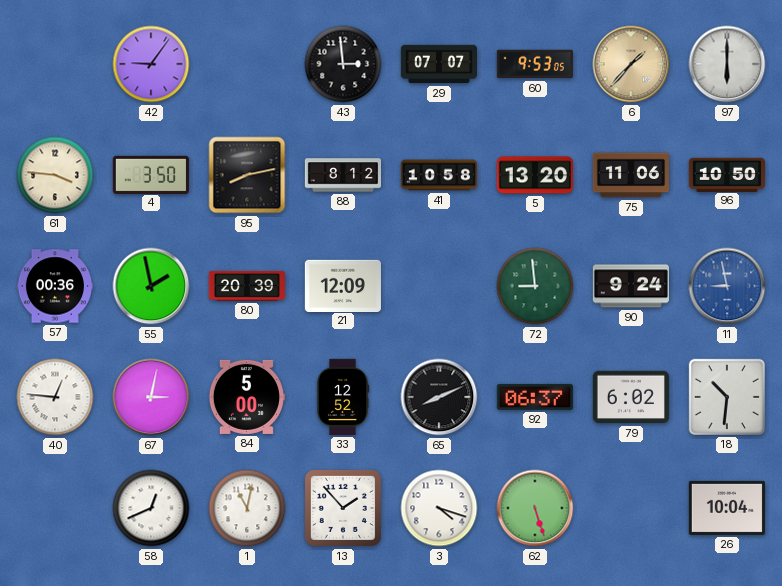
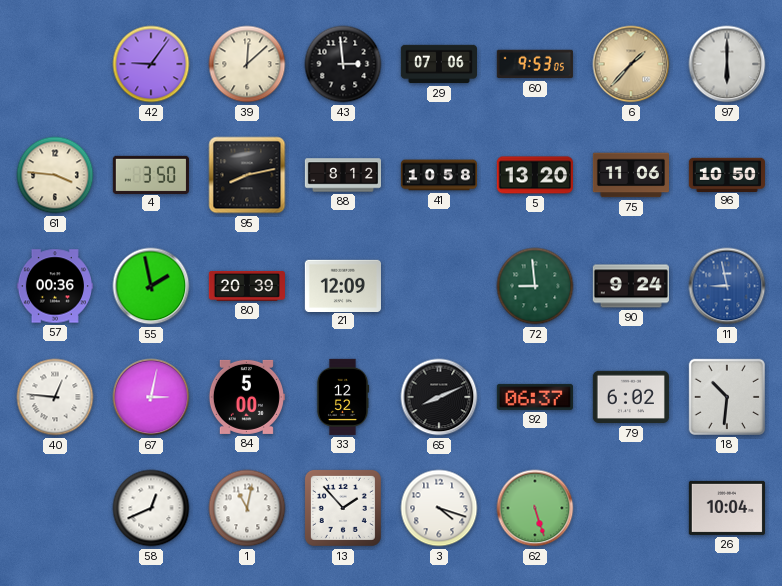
39: none -> 12:08
29: 07:07 -> 07:06
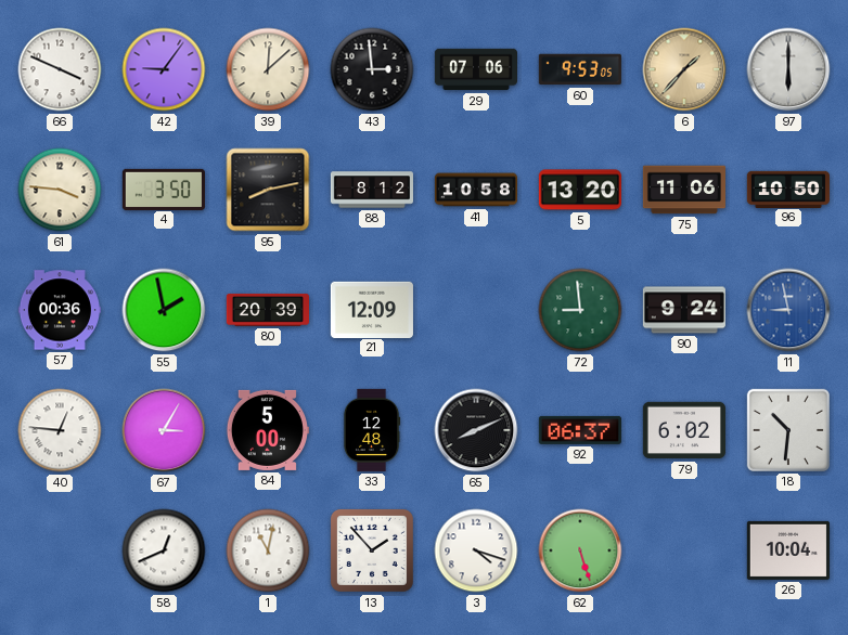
66: none -> 3:49
67: 3:02 -> 3:05
33: 12:52 -> 12:48
